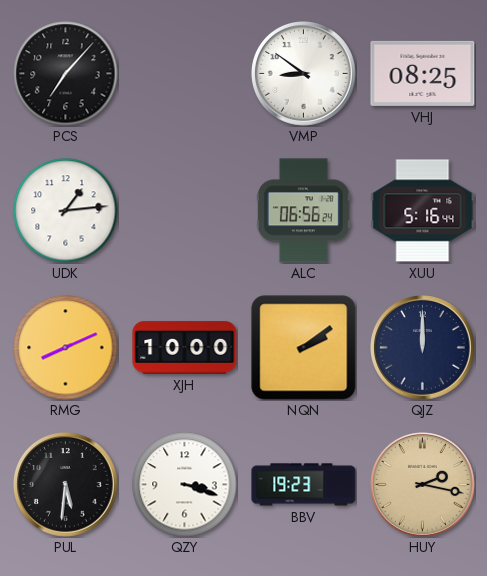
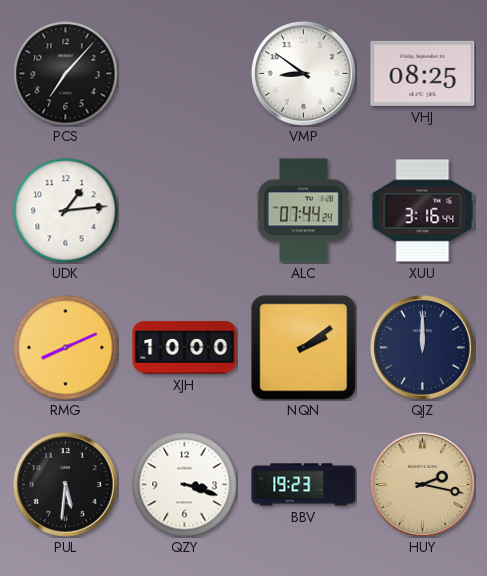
ALC: 06:56 -> 07:44
XUU: 5:16 -> 3:16
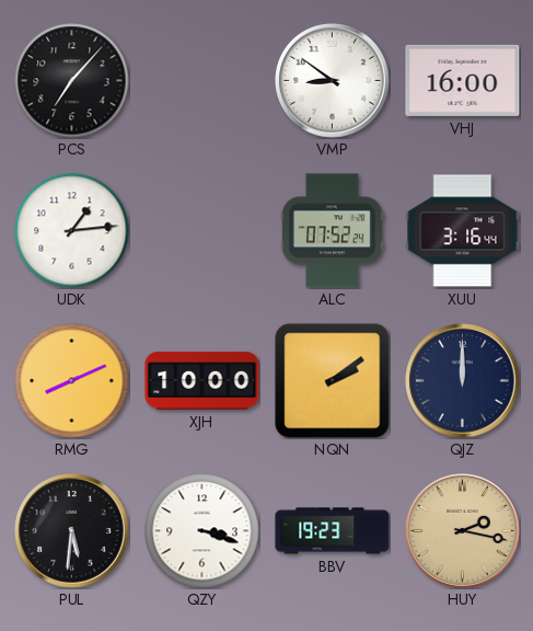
VHJ: 08:25 -> 16:00
ALC: 07:44 -> 07:52
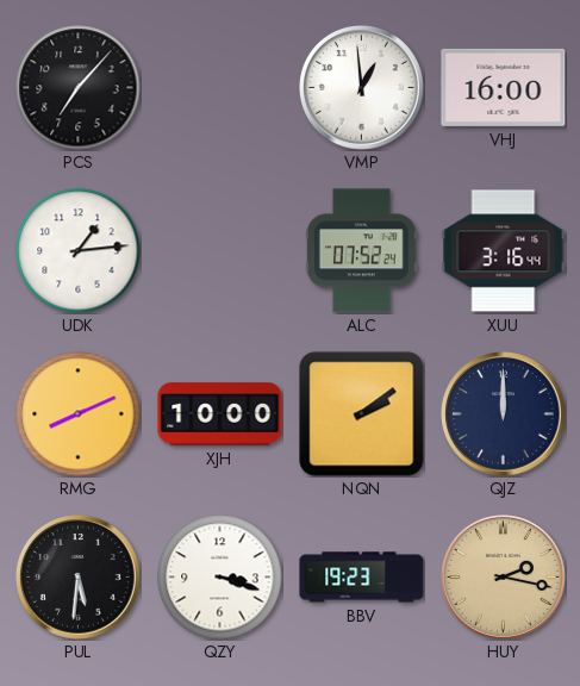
VMP: 8:51 -> 12:59
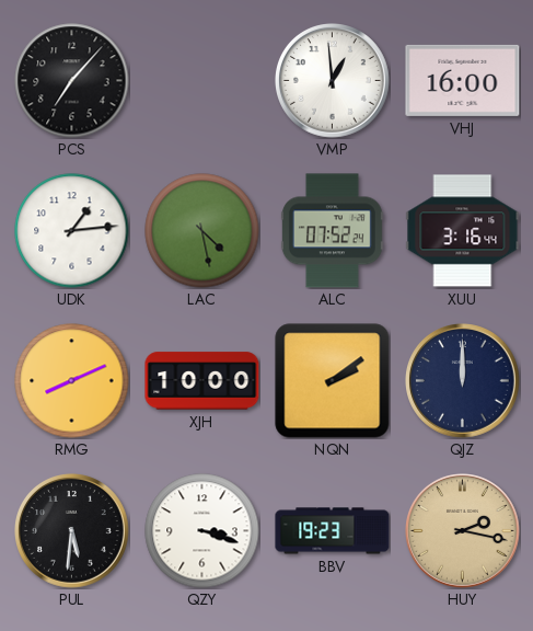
LAC: none -> 4:28
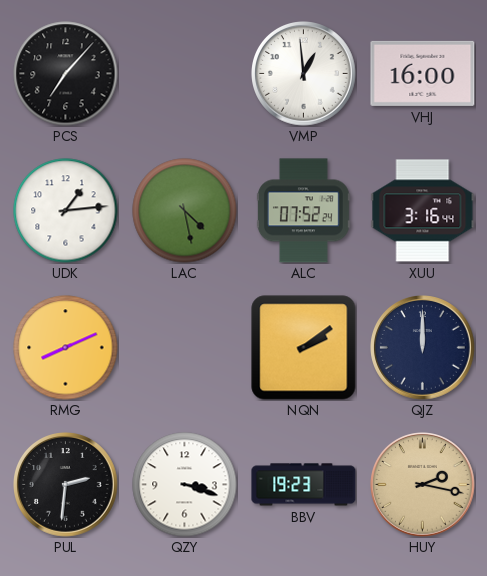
XJH: 10:00 -> none
PUL: 5:31 -> 2:31
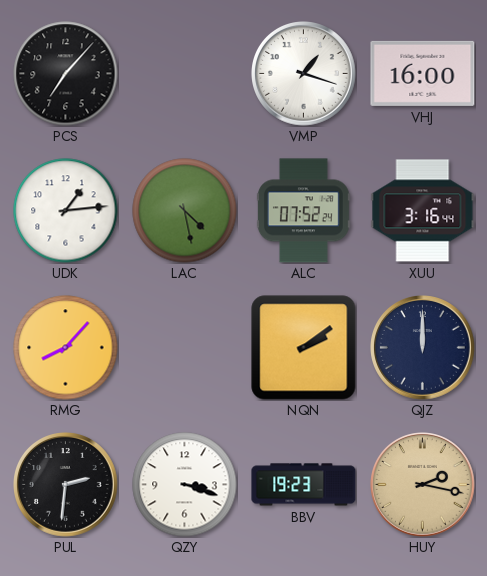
VMP: 12:59 -> 1:18
RMG: 8:11 -> 8:07
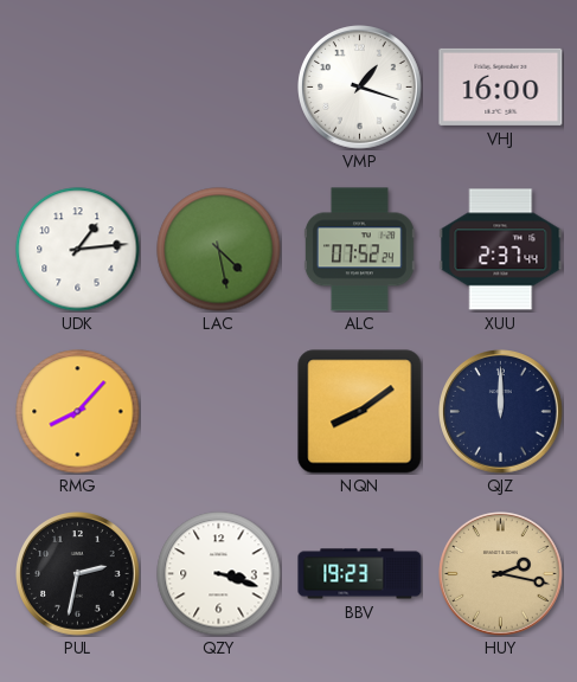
PCS: 7:07 -> none
XUU: 3:16 -> 2:37
NQN: 2:09 -> 8:09
PUL: 2:31 -> 2:32
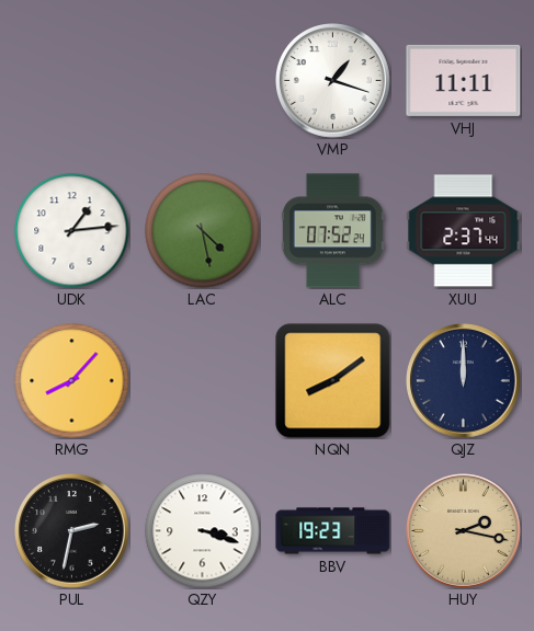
VHJ: 16:00 -> 11:11
